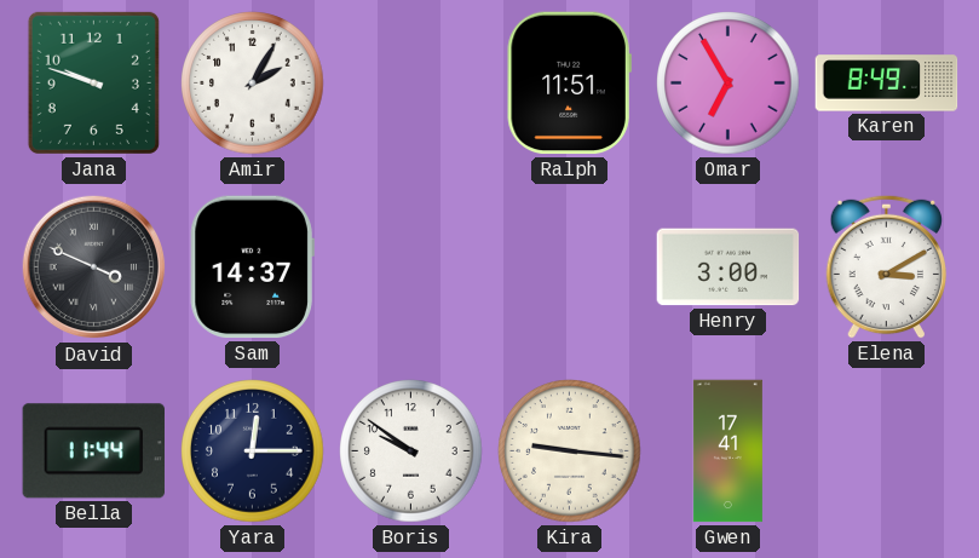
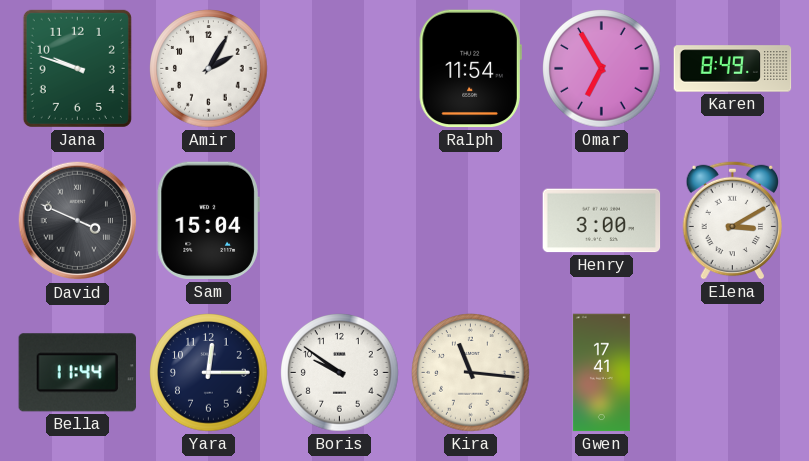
Ralph: 11:51 -> 11:54
Sam: 14:37 -> 15:04
Kira: 9:16 -> 11:16
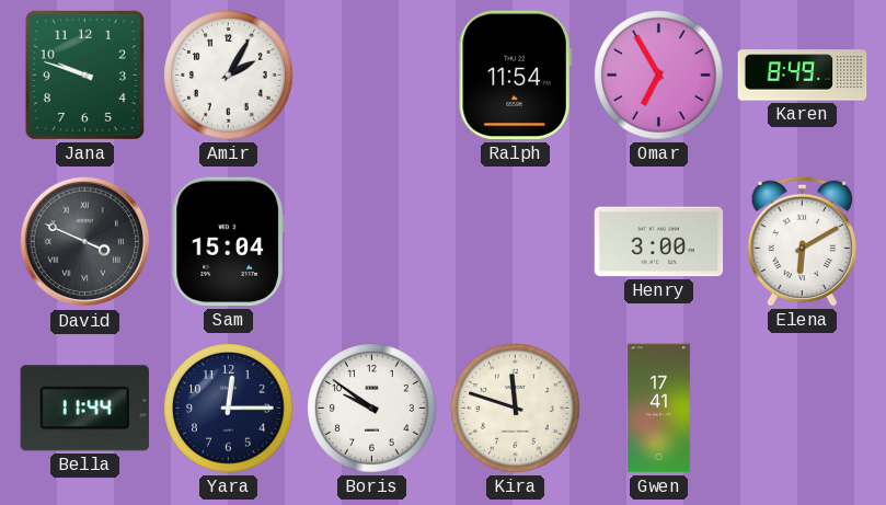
Elena: 3:10 -> 6:10
Kira: 11:16 -> 11:48
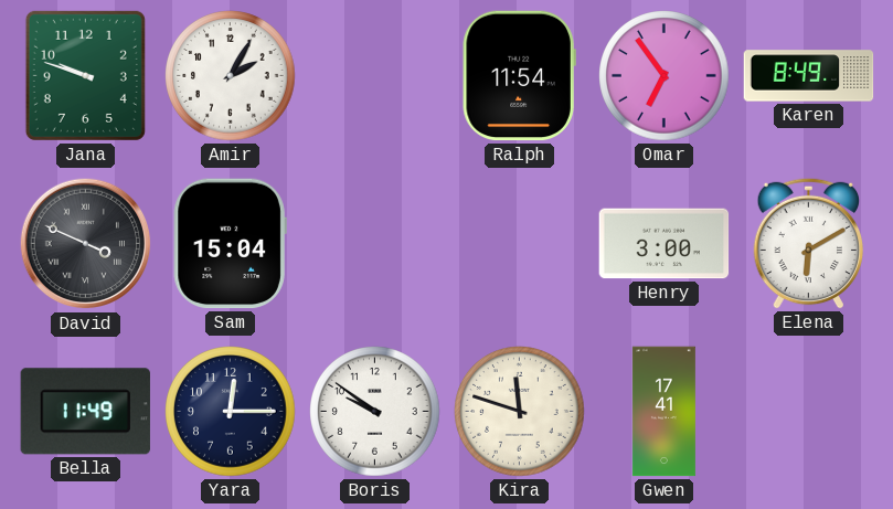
Omar: 6:55 -> 6:54
Bella: 11:44 -> 11:49
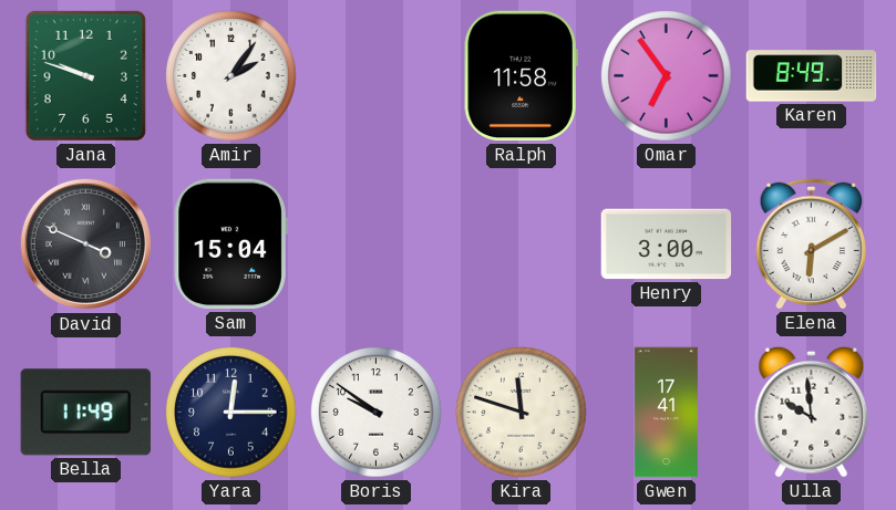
Amir: 2:05 -> 2:06
Ralph: 11:54 -> 11:58
Ulla: none -> 9:59
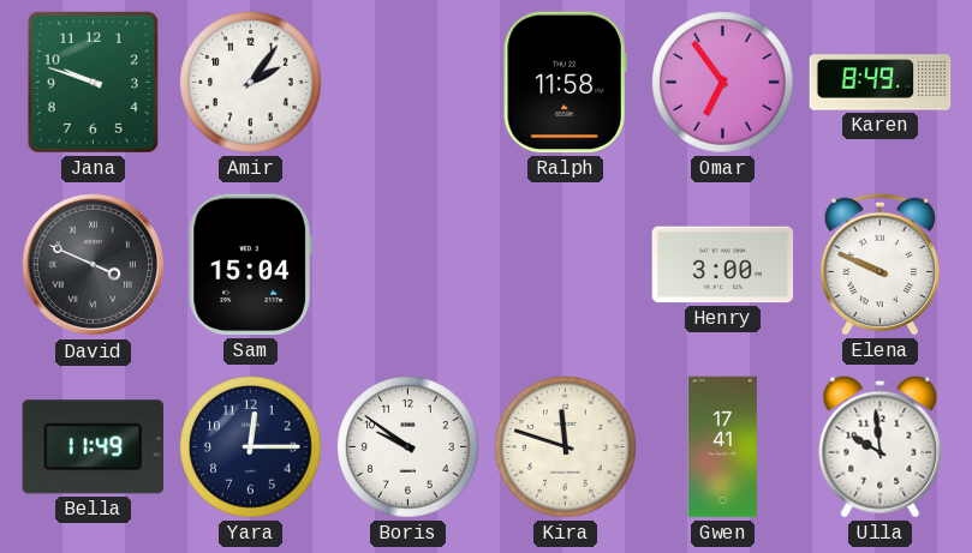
Elena: 6:10 -> 9:49
